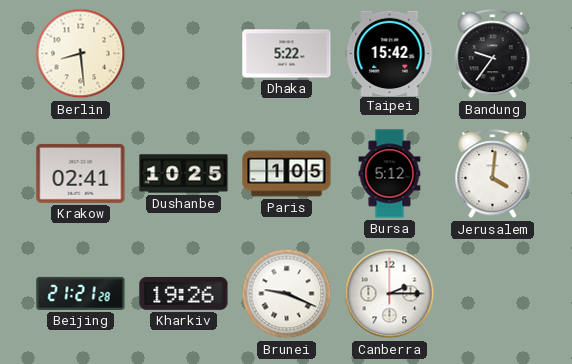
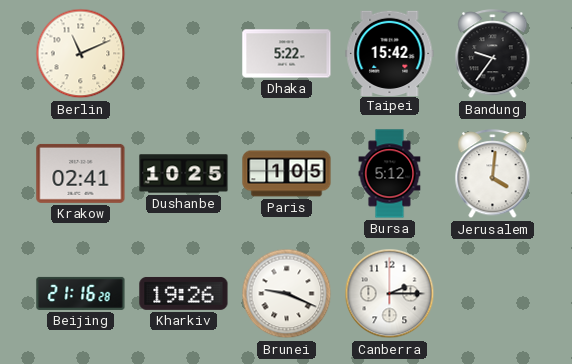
Berlin: 8:29 -> 11:11
Beijing: 21:21 -> 21:16
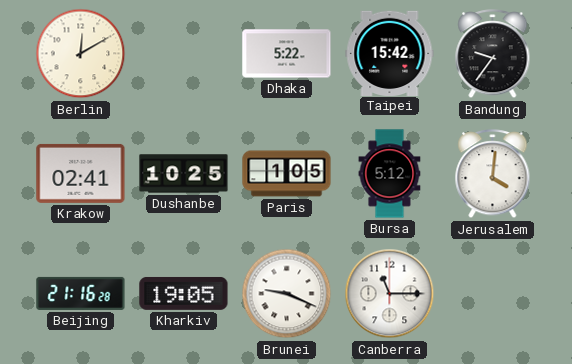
Berlin: 11:11 -> 12:10
Kharkiv: 19:26 -> 19:05
Canberra: 2:15 -> 11:15
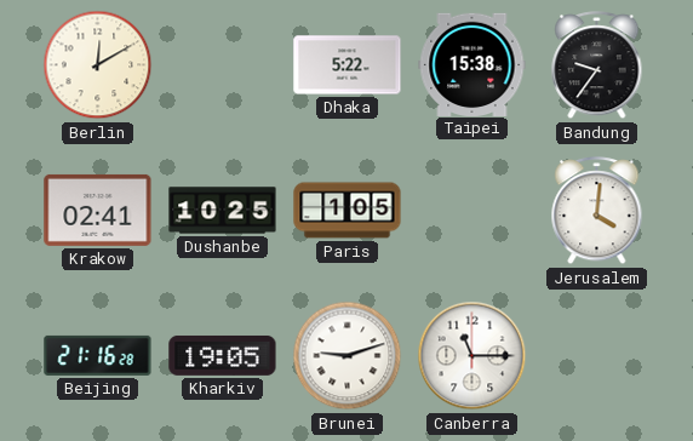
Taipei: 15:42 -> 15:38
Bursa: 5:12 -> none
Brunei: 9:19 -> 9:12
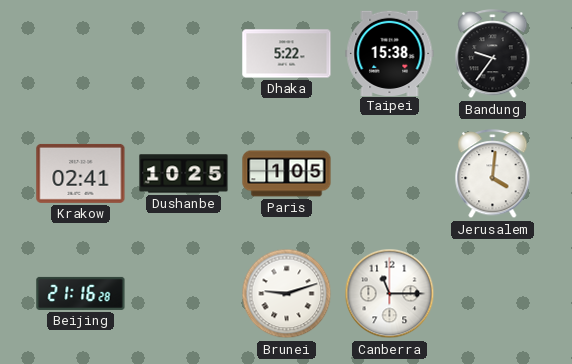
Berlin: 12:10 -> none
Kharkiv: 19:05 -> none
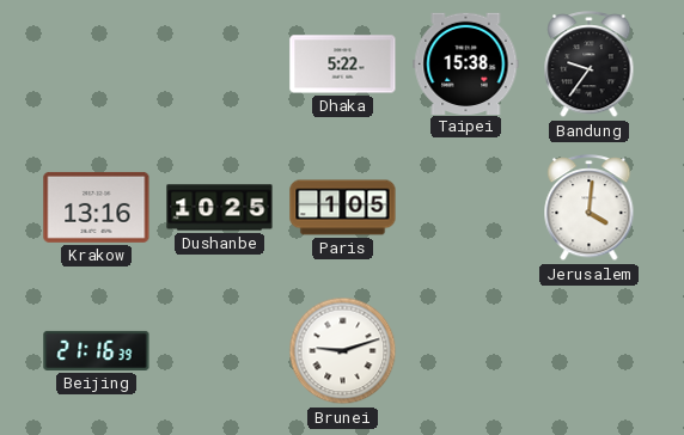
Krakow: 02:41 -> 13:16
Beijing: 21:16:28 -> 21:16:39
Canberra: 11:15 -> none
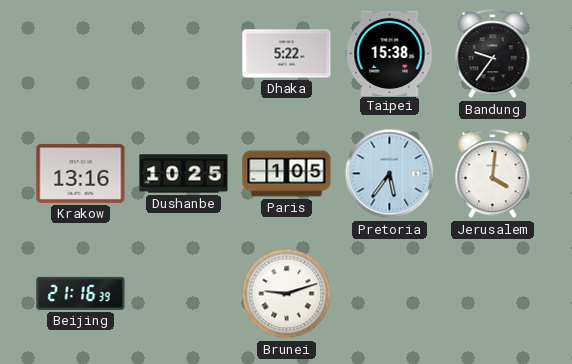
Pretoria: none -> 5:36
